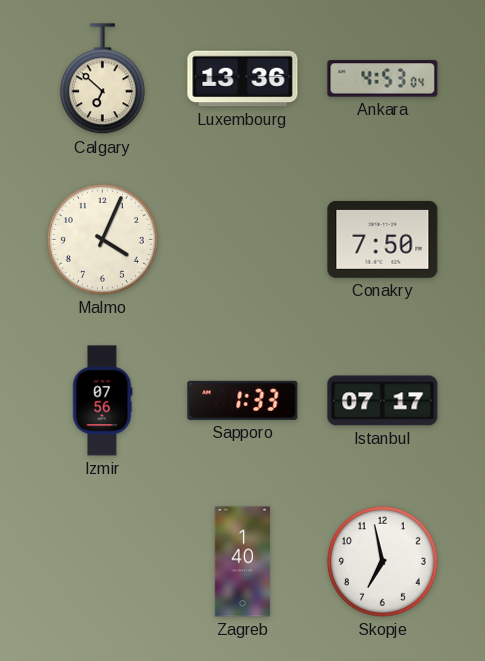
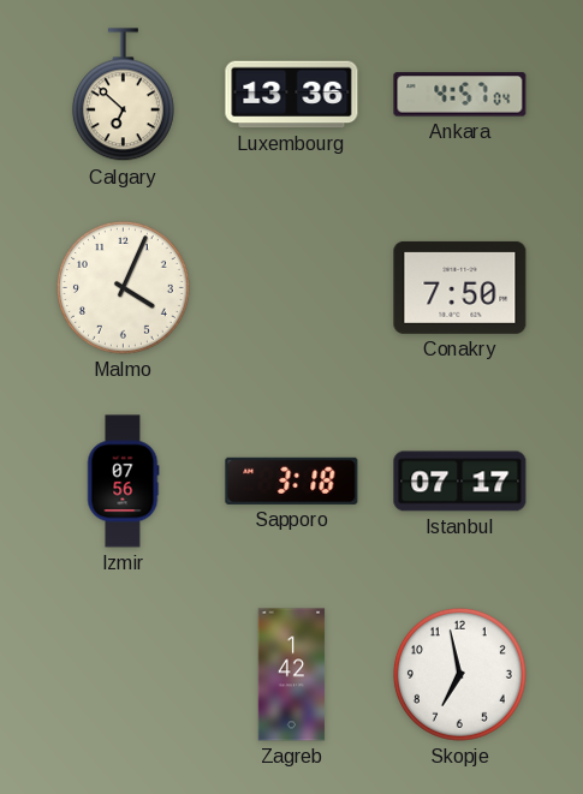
Ankara: 4:53 -> 4:57
Sapporo: 1:33 -> 3:18
Zagreb: 1:40 -> 1:42
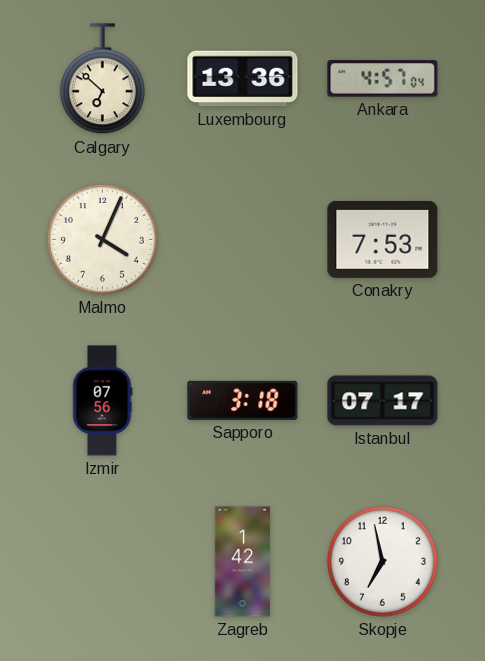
Conakry: 7:50 -> 7:53
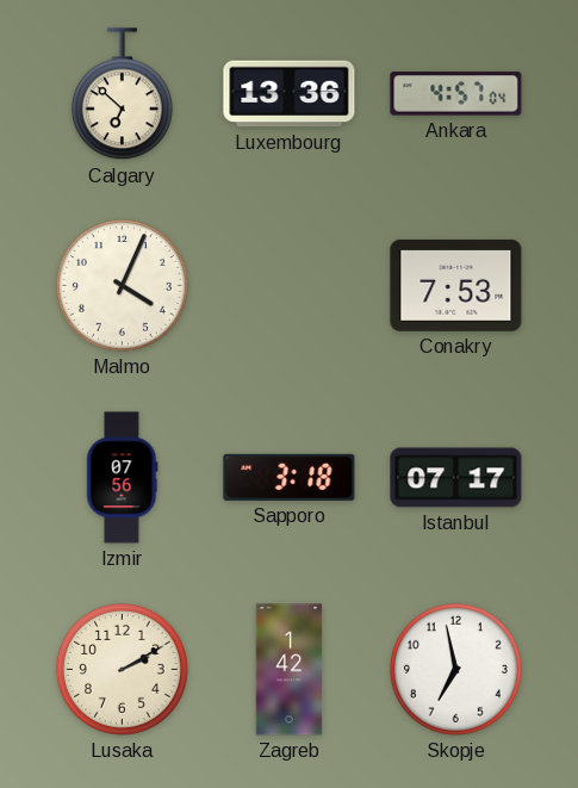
Lusaka: none -> 2:10
